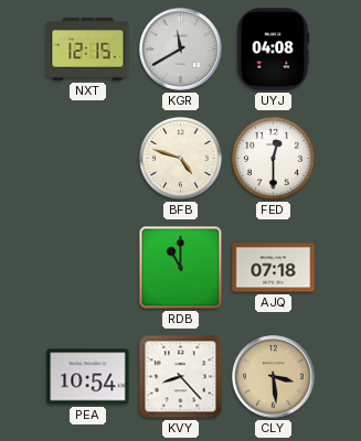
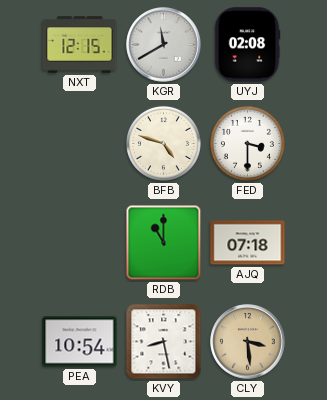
UYJ: 04:08 -> 02:08
FED: 12:30 -> 3:30
KVY: 8:23 -> 8:28
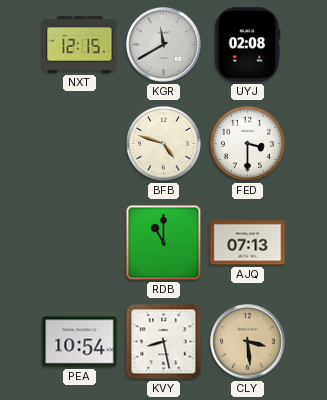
AJQ: 07:18 -> 07:13
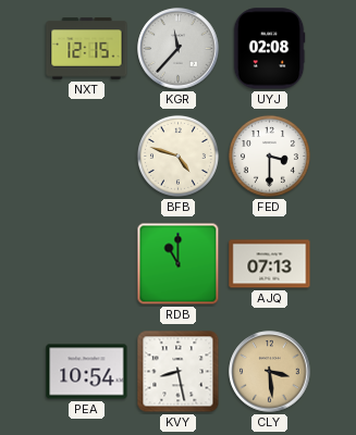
KGR: 11:40 -> 11:37
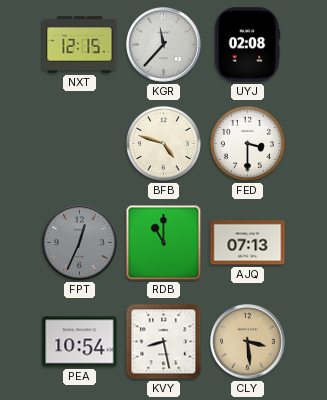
FPT: none -> 12:34
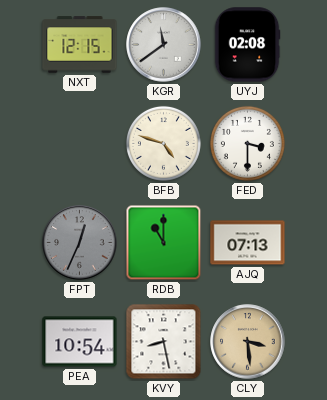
KGR: 11:37 -> 11:39
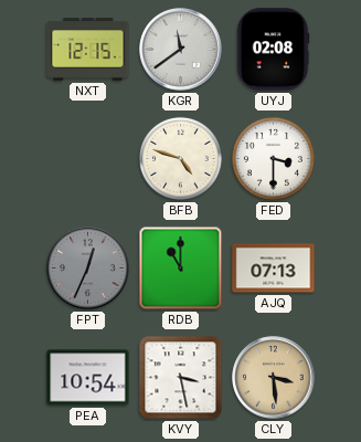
KVY: 8:28 -> 3:28
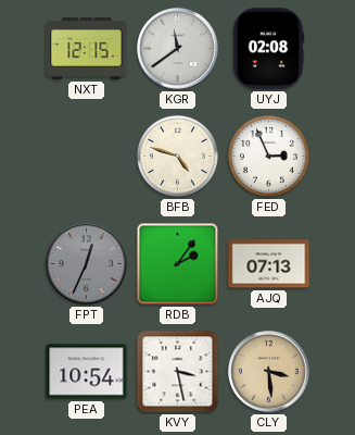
FED: 3:30 -> 2:56
RDB: 11:00 -> 2:06
